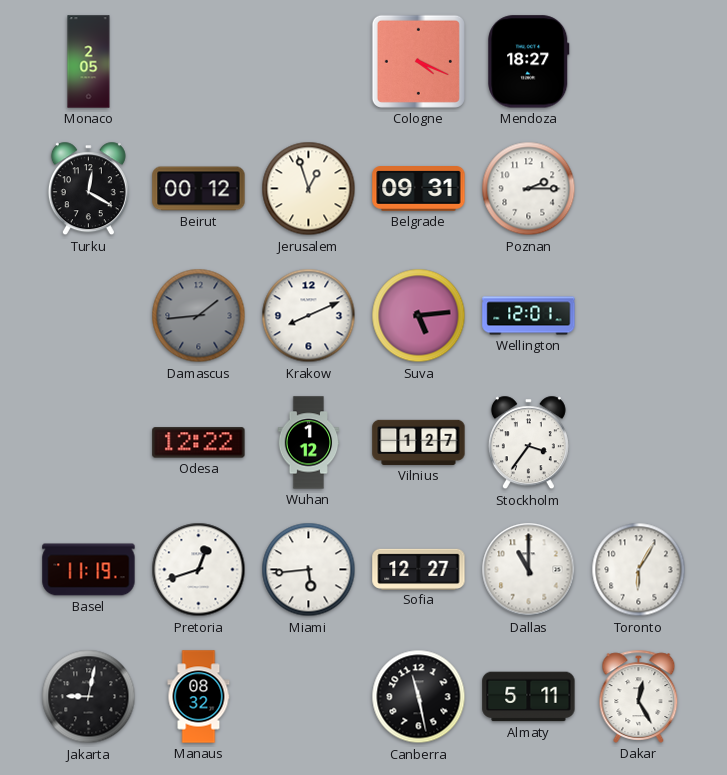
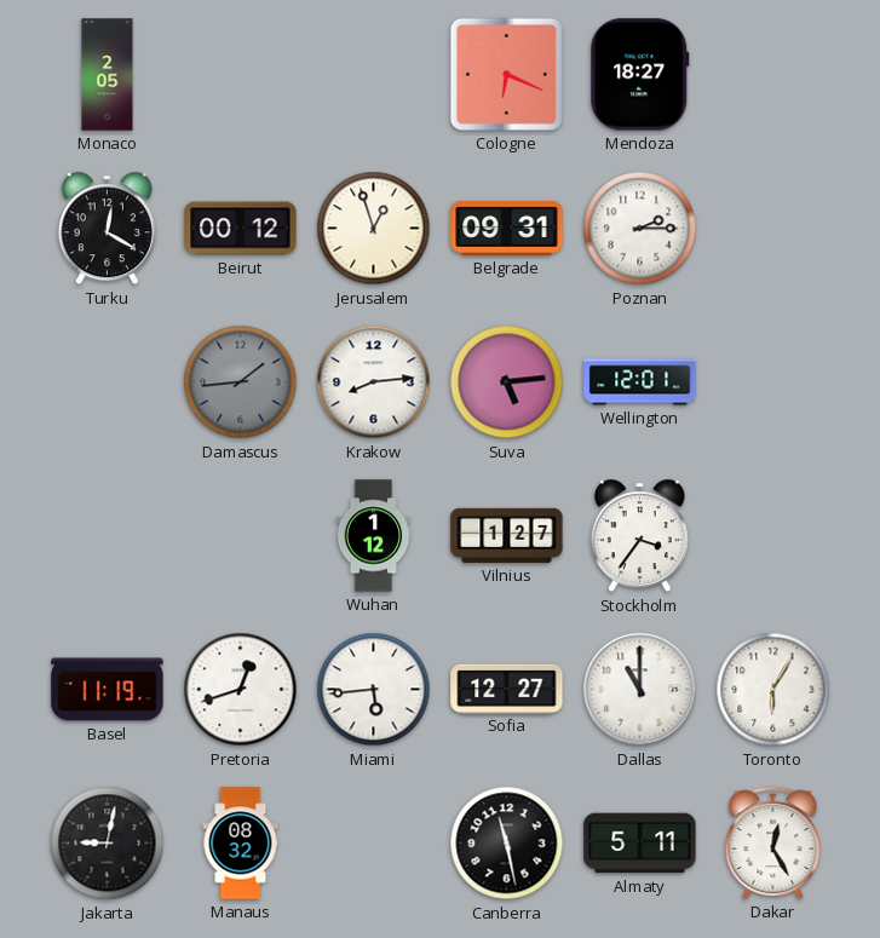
Cologne: 4:19 -> 6:19
Krakow: 8:11 -> 8:14
Odesa: 12:22 -> none
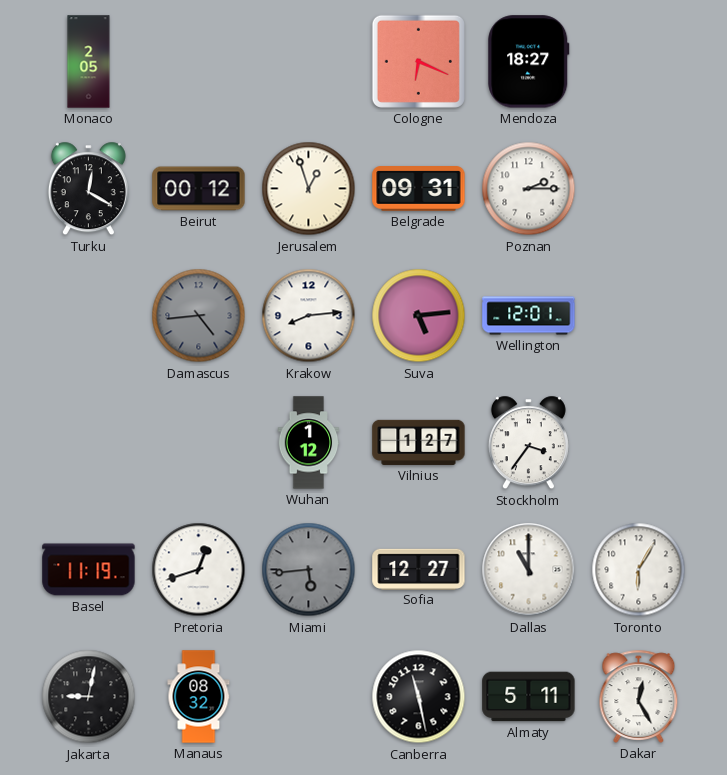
Damascus: 1:44 -> 4:44
Miami dial: white -> grey
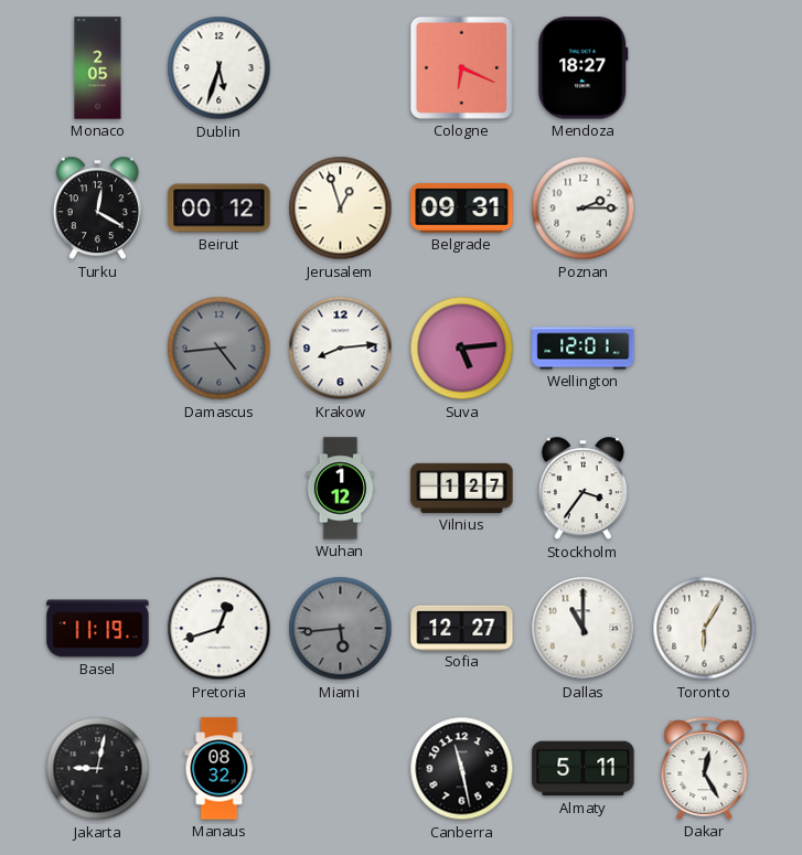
Dublin: none -> 5:33
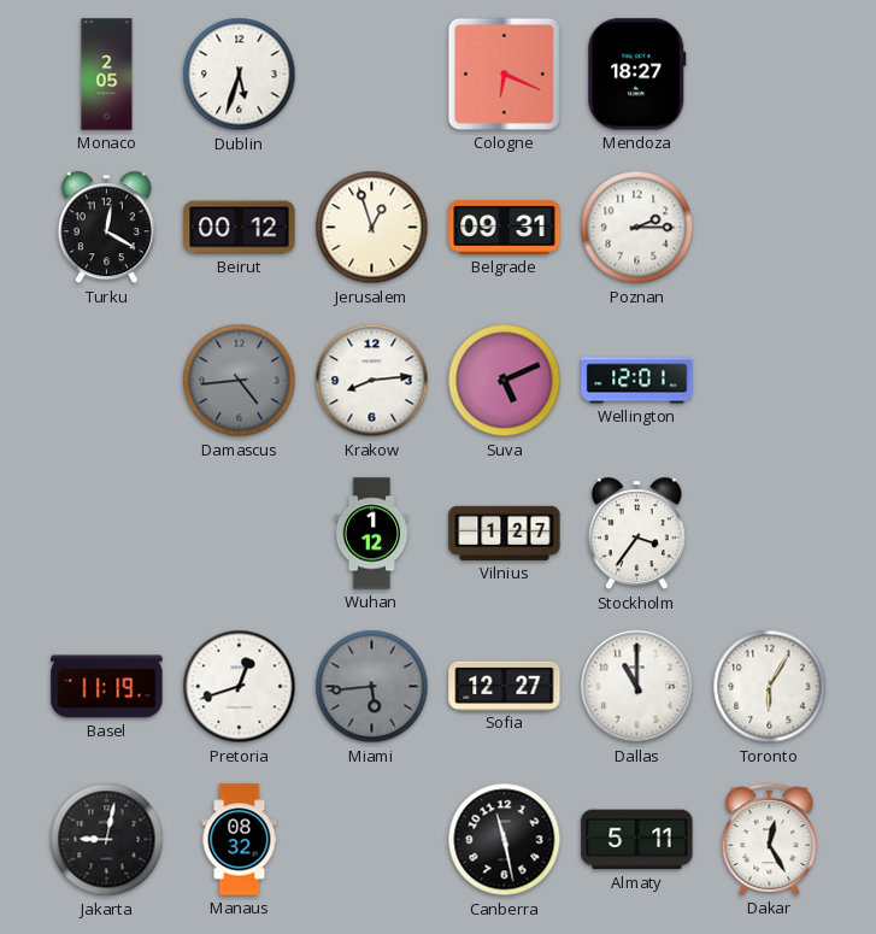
Suva: 5:14 -> 5:11
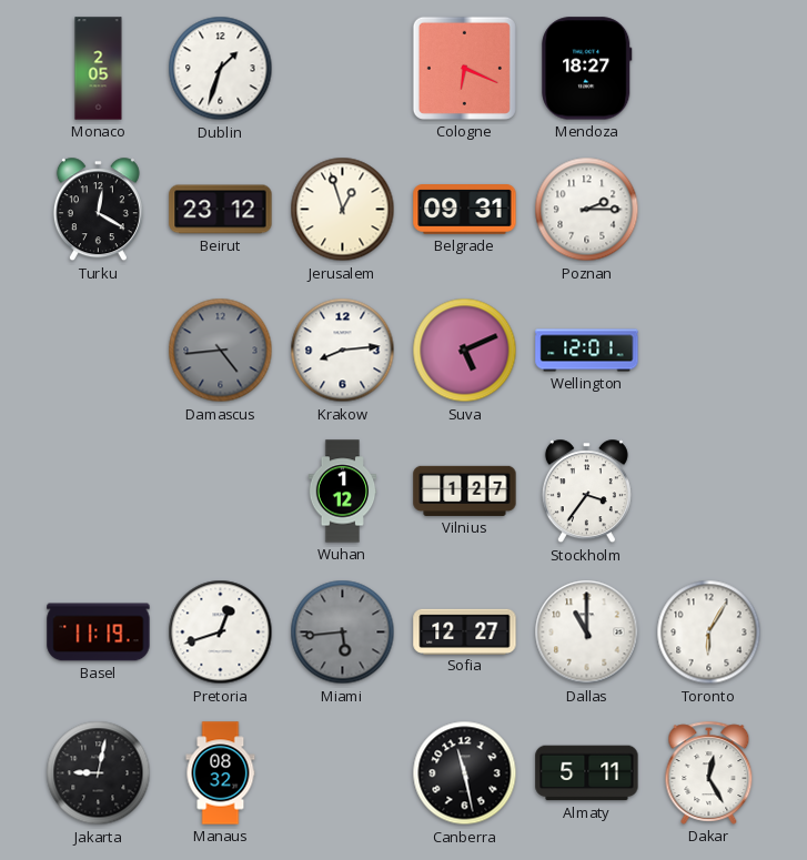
Dublin: 5:33 -> 1:33
Beirut: 00:12 -> 23:12
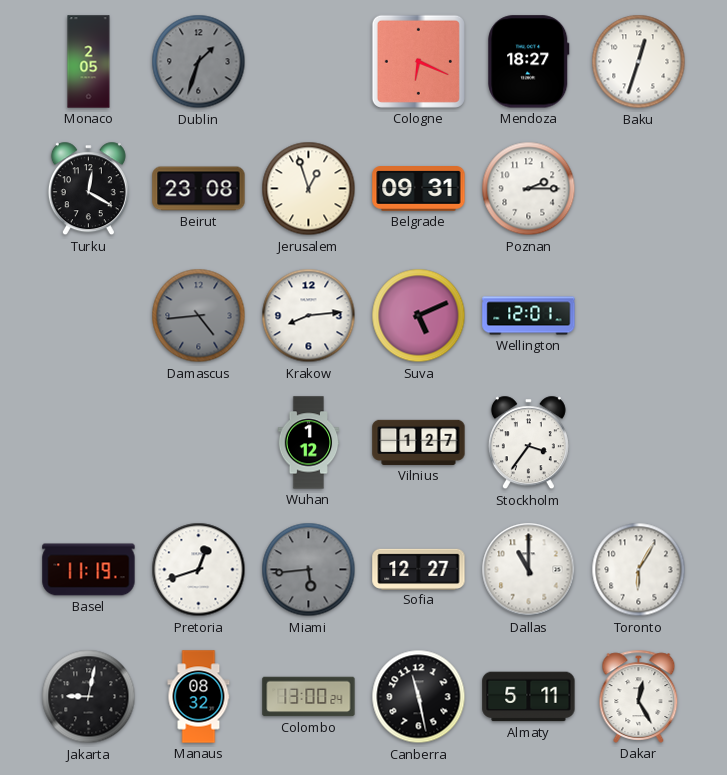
Dublin dial: white -> grey
Baku: none -> 12:33
Beirut: 23:12 -> 23:08
Colombo: none -> 13:00
